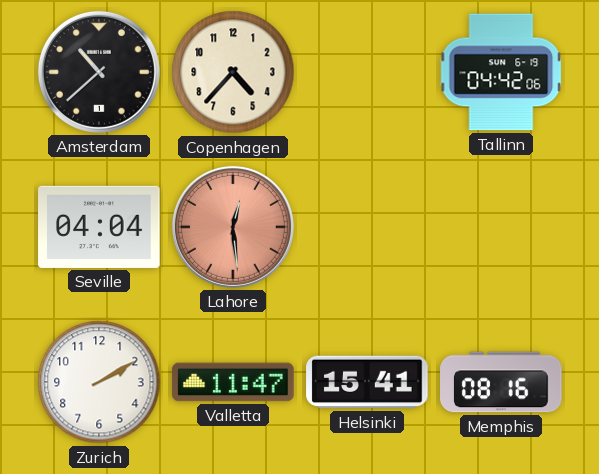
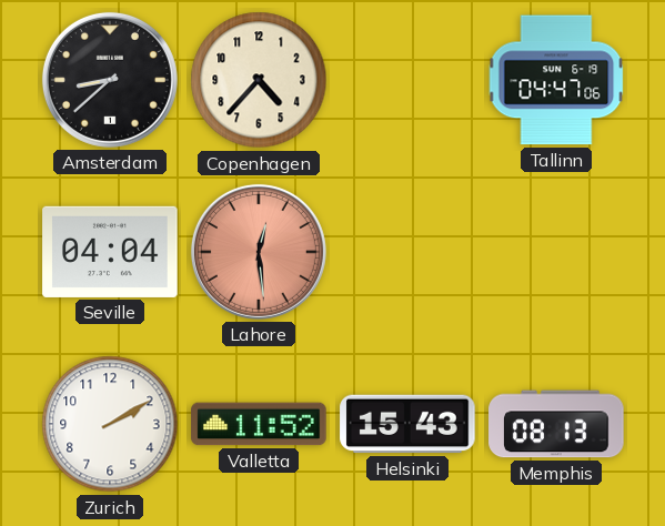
Amsterdam: 10:38 -> 8:38
Tallinn: 04:42 -> 04:47
Valletta: 11:47 -> 11:52
Helsinki: 15:41 -> 15:43
Memphis: 08:16 -> 08:13
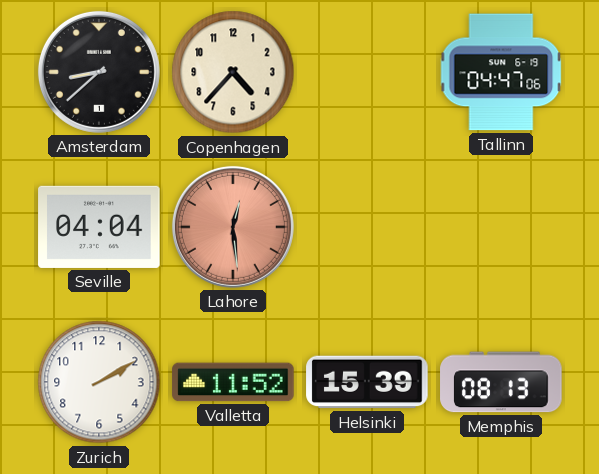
Helsinki: 15:43 -> 15:39
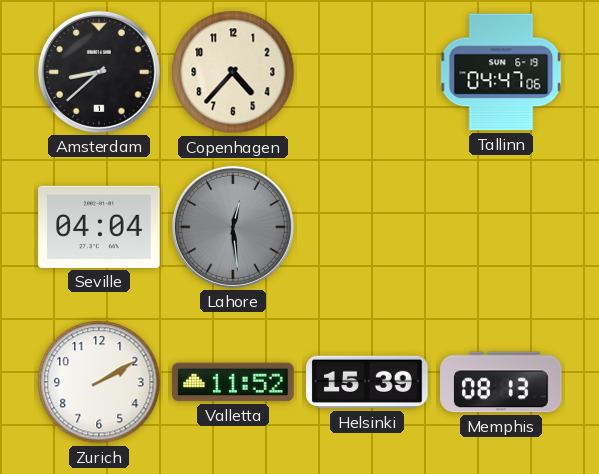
Lahore dial: salmon -> grey
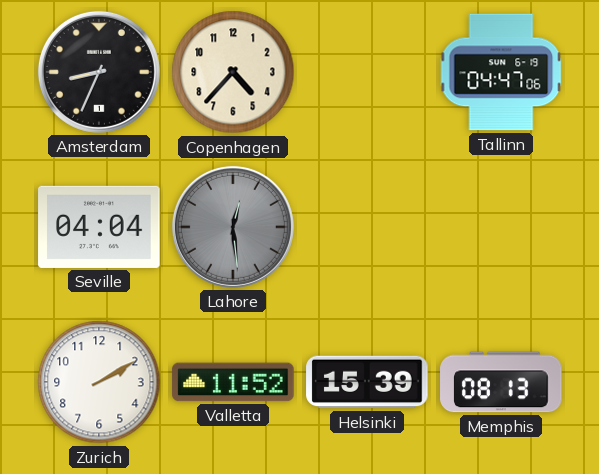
Amsterdam: 8:38 -> 8:34
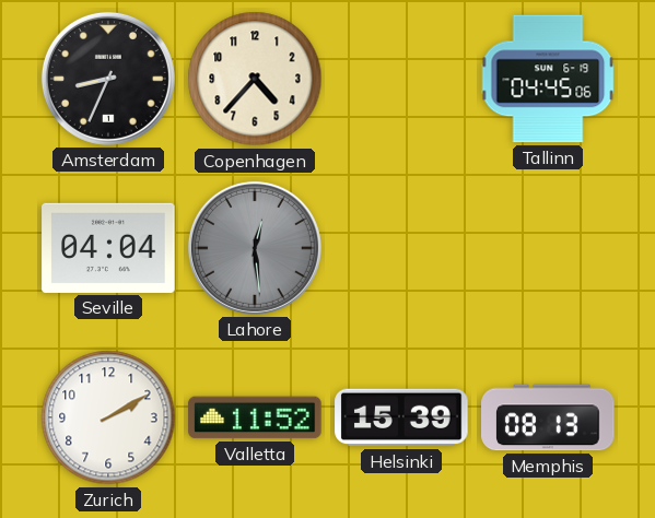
Tallinn: 04:47 -> 04:45
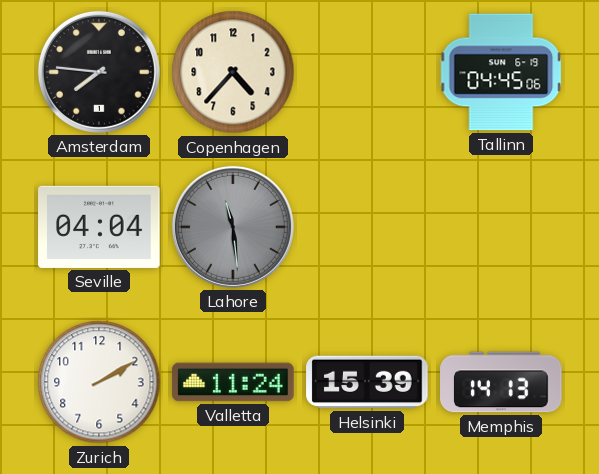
Amsterdam: 8:34 -> 7:46
Lahore: 12:29 -> 11:29
Valletta: 11:52 -> 11:24
Memphis: 08:13 -> 14:13
